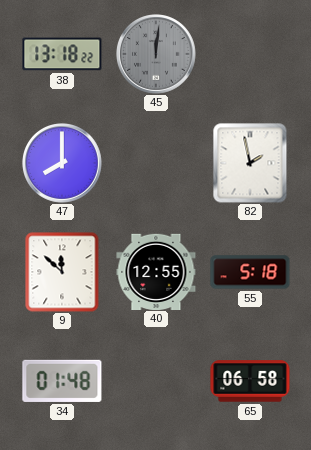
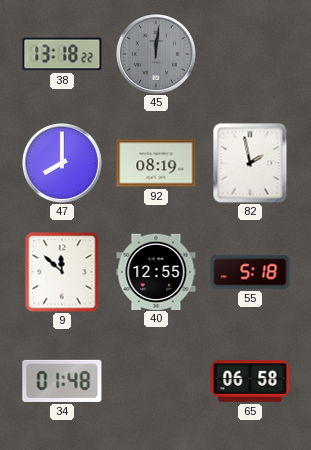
92: none -> 08:19
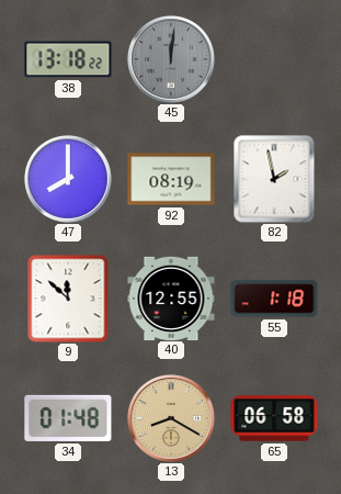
55: 5:18 -> 1:18
13: none -> 8:20
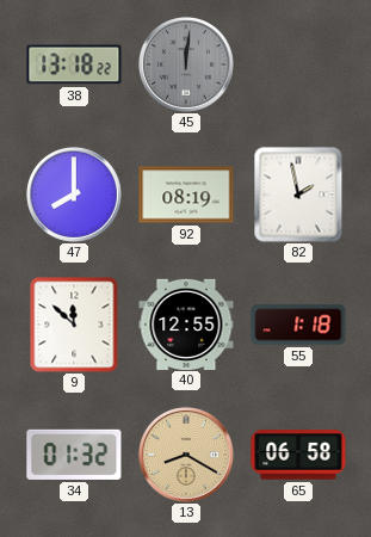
34: 01:48 -> 01:32
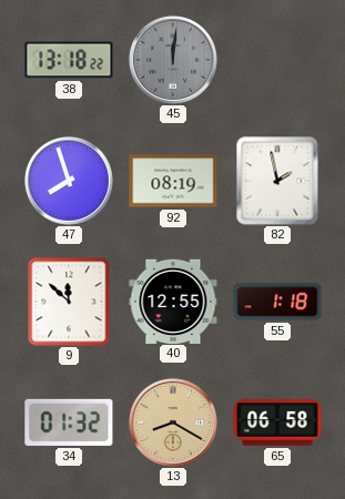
47: 8:00 -> 7:57
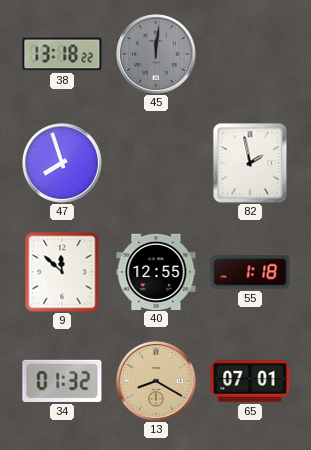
92: 08:19 -> none
65: 06:58 -> 07:01
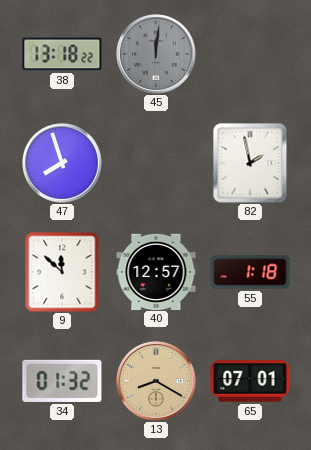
40: 12:55 -> 12:57
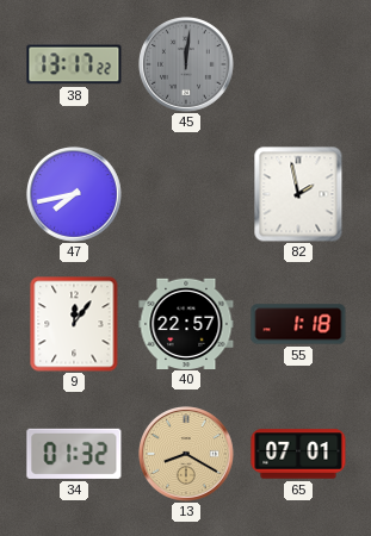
38: 13:18 -> 13:17
47: 7:57 -> 7:43
9: 11:52 -> 12:06
40: 12:57 -> 22:57
